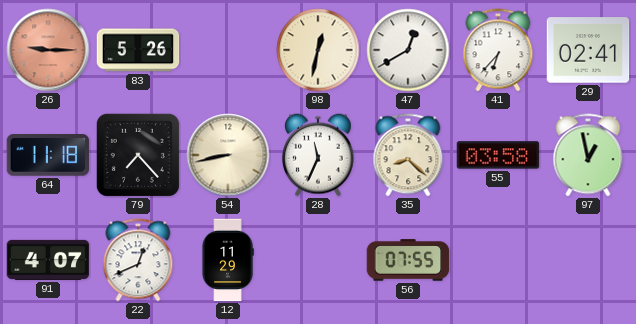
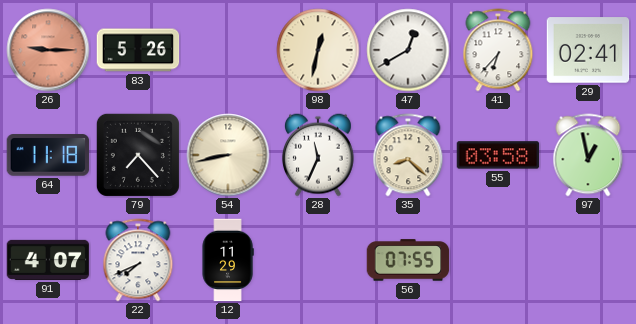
22: 12:41 -> 7:41
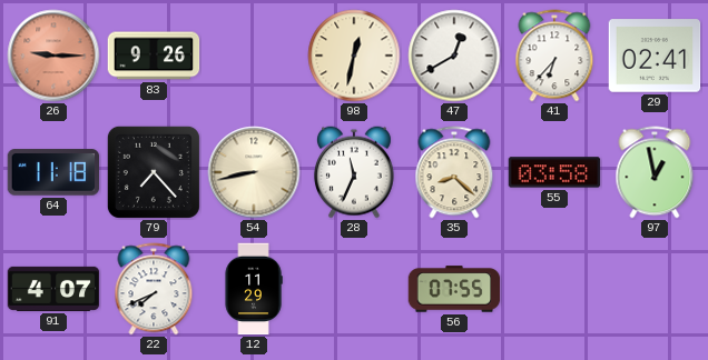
83: 5:26 -> 9:26
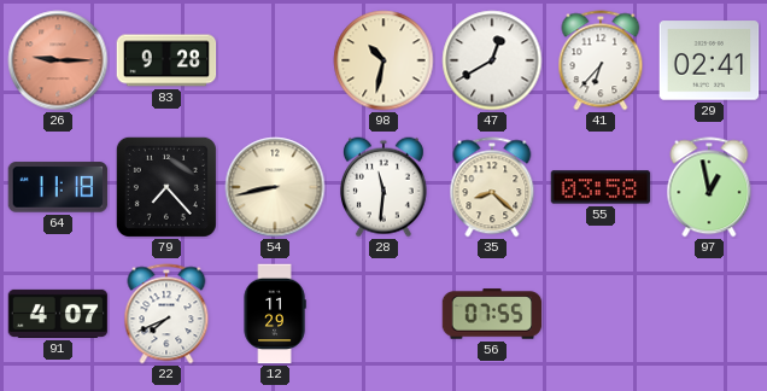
83: 9:26 -> 9:28
98: 12:32 -> 10:32
28: 11:34 -> 11:31
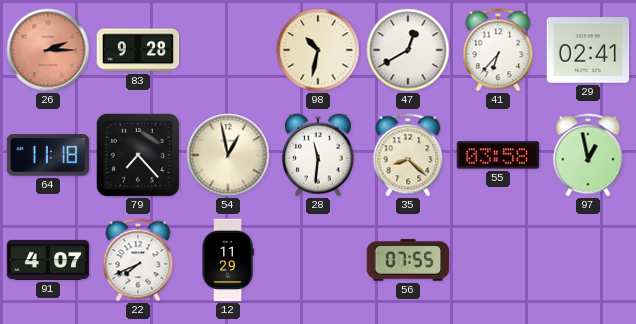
26: 9:15 -> 2:15
54: 8:43 -> 12:58
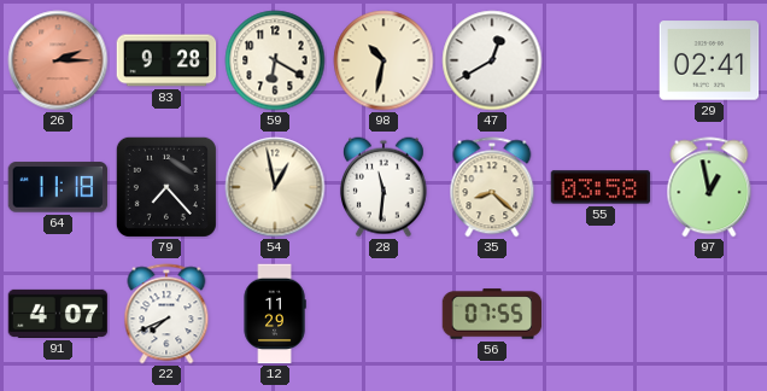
59: none -> 6:20
41: 6:37 -> none
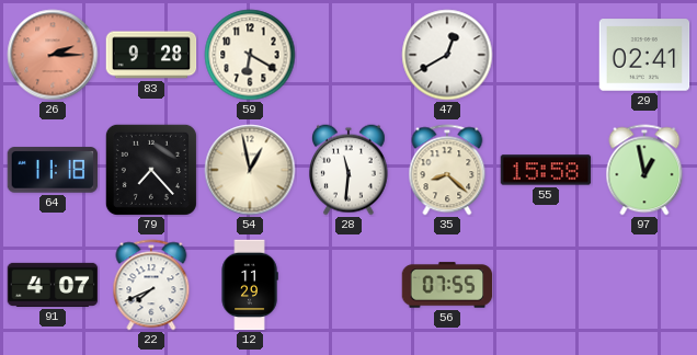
98: 10:32 -> none
55: 03:58 -> 15:58
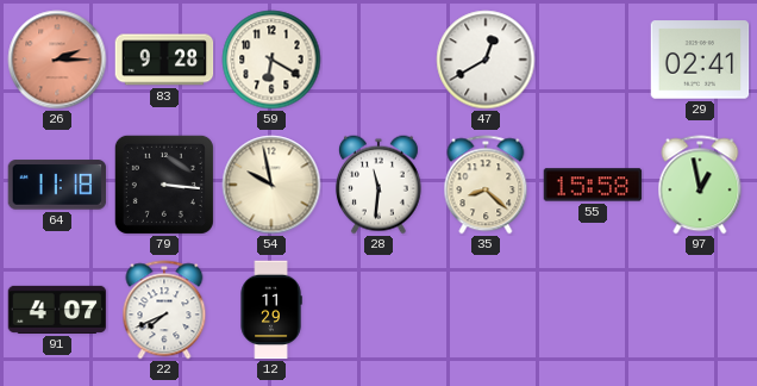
79: 7:23 -> 3:16
54: 12:58 -> 9:58
56: 07:55 -> none
